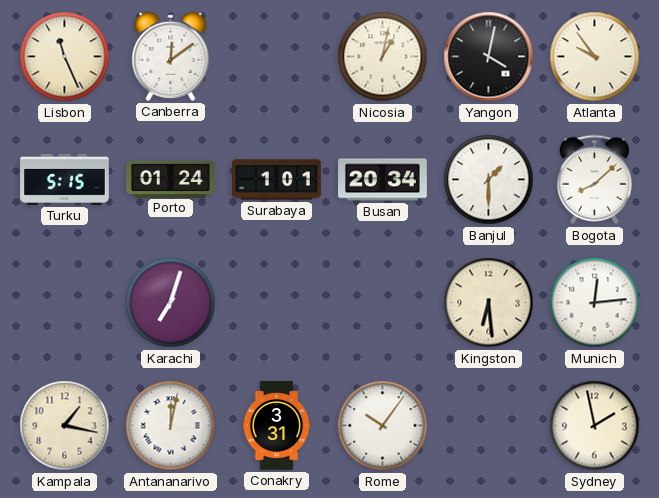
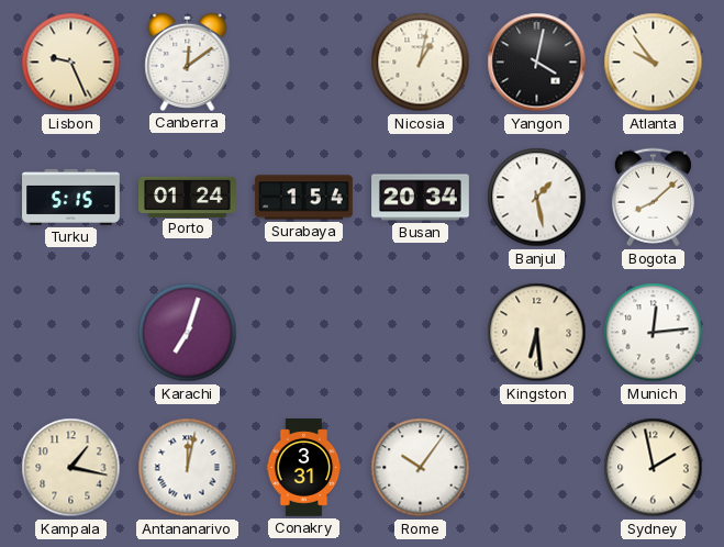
Lisbon: 11:26 -> 9:26
Surabaya: 1:01 -> 1:54
Banjul: 1:30 -> 1:28
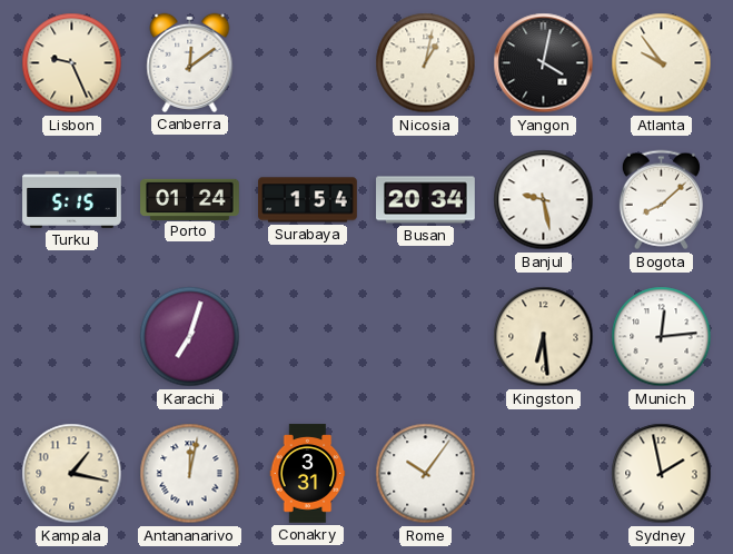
Banjul: 1:28 -> 9:28
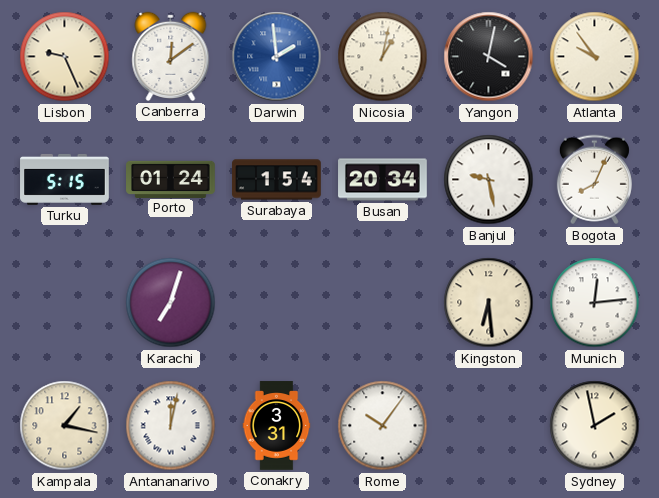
Darwin: none -> 1:59
Bogota: 8:08 -> 8:04
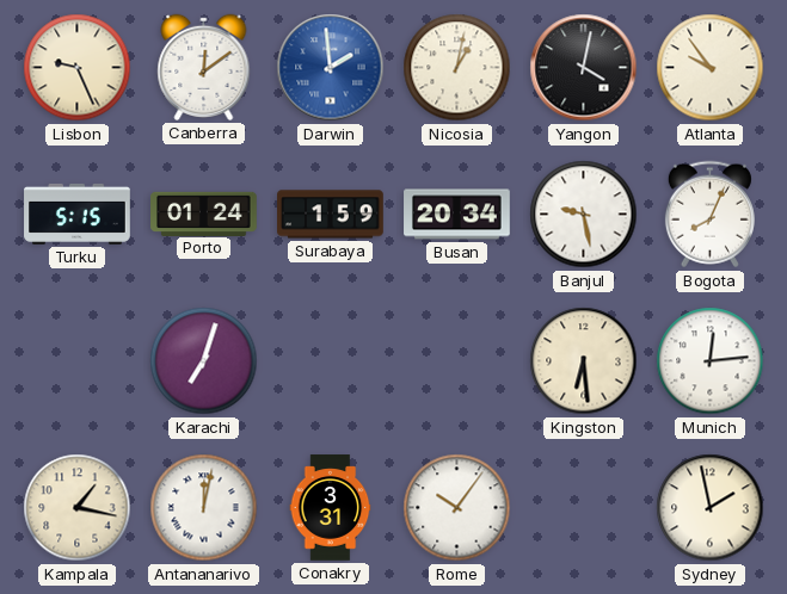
Surabaya: 1:54 -> 1:59
